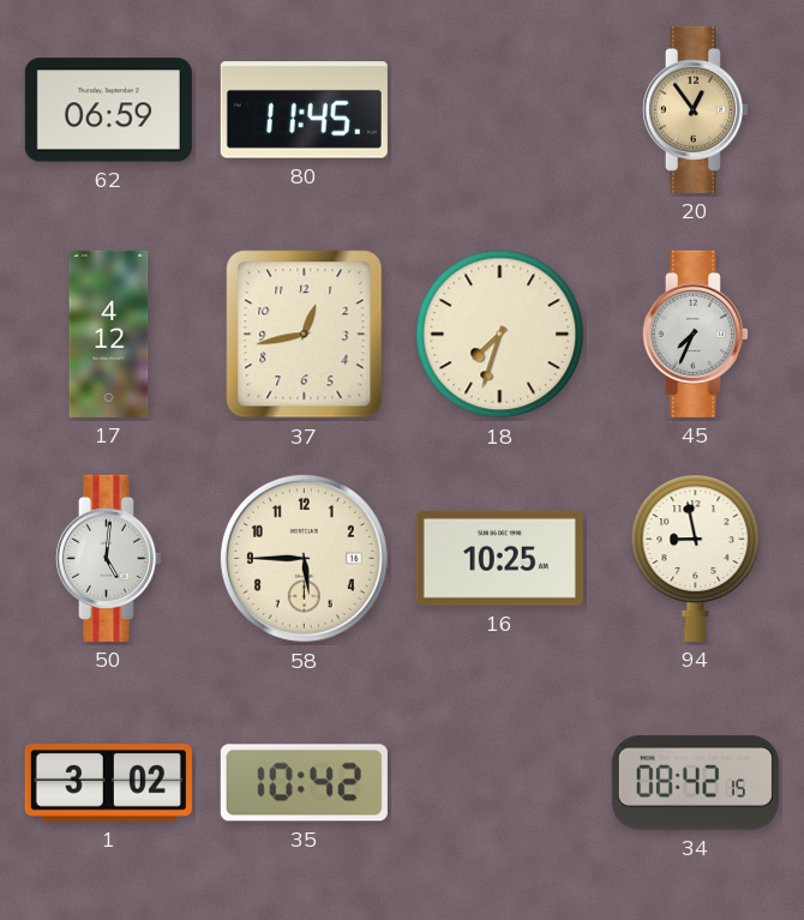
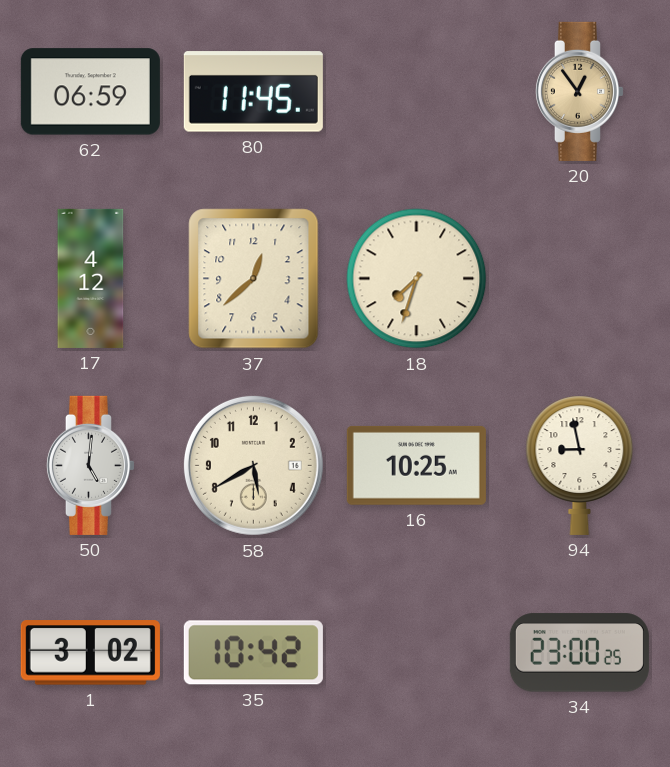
37: 12:43 -> 12:38
45: 7:34 -> none
58: 5:45 -> 5:40
34: 08:42 -> 23:00
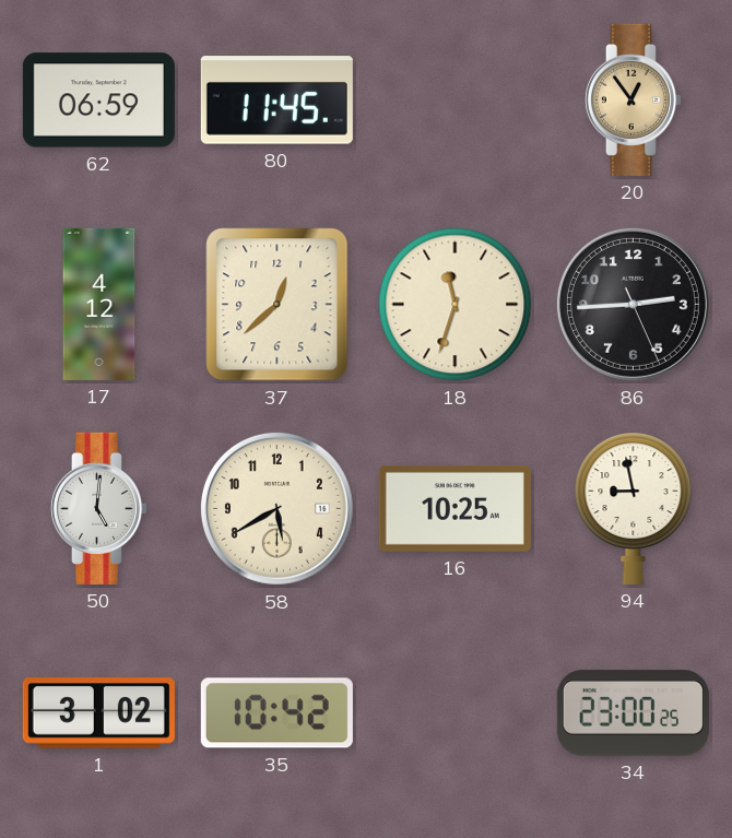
18: 7:33 -> 11:33
86: none -> 2:44
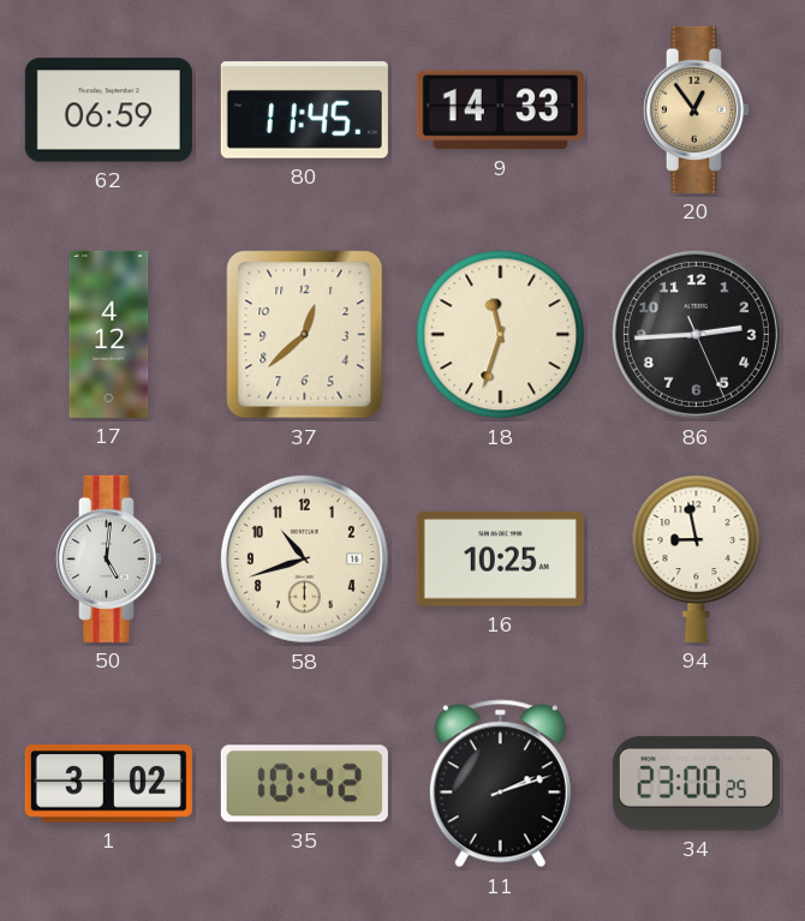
9: none -> 14:33
58: 5:40 -> 10:42
11: none -> 2:12
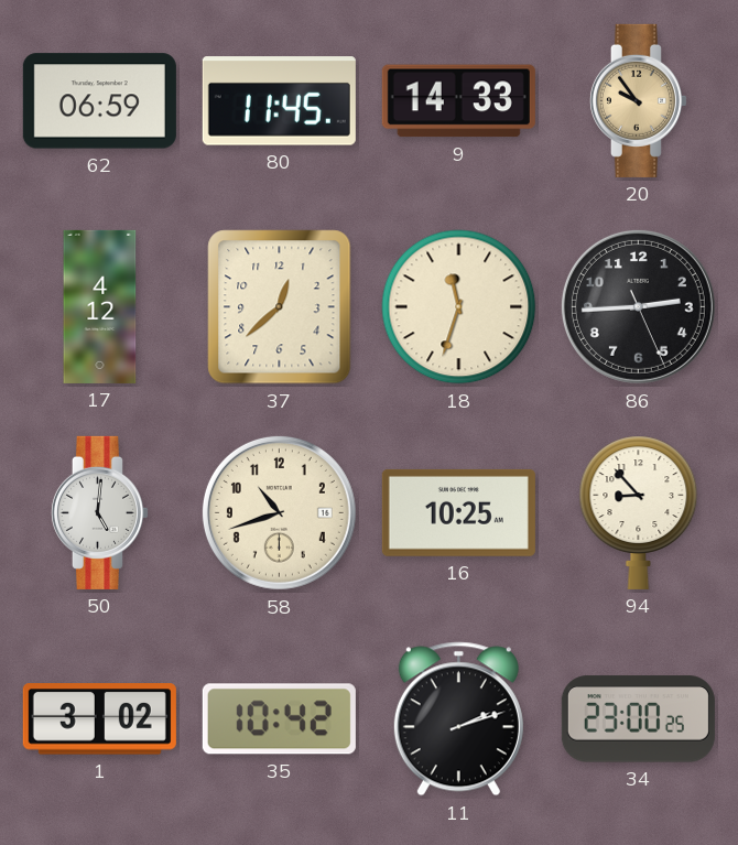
20: 12:54 -> 9:54
94: 8:58 -> 8:53
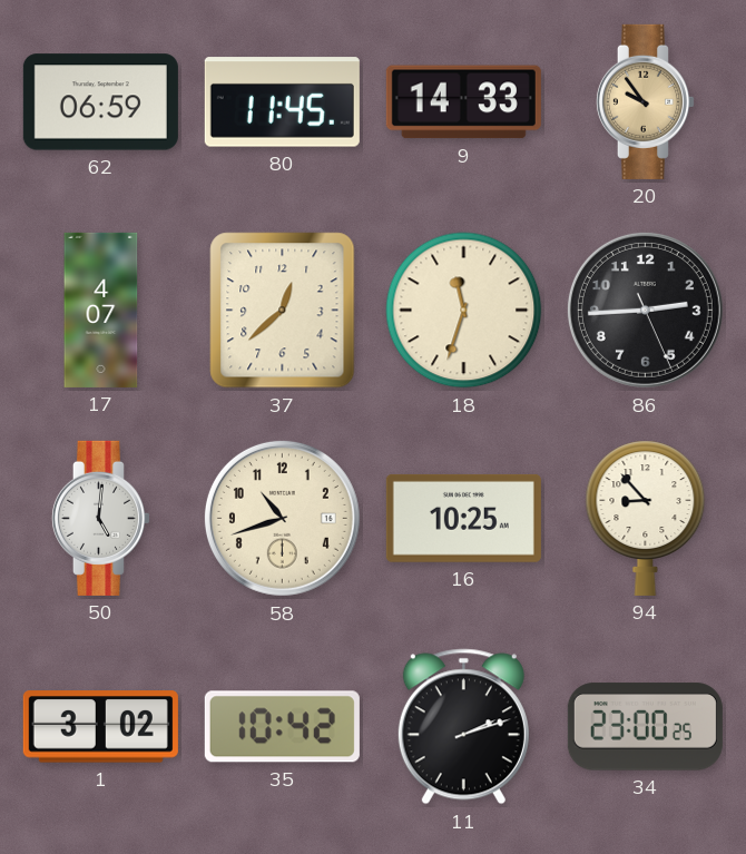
17: 4:12 -> 4:07
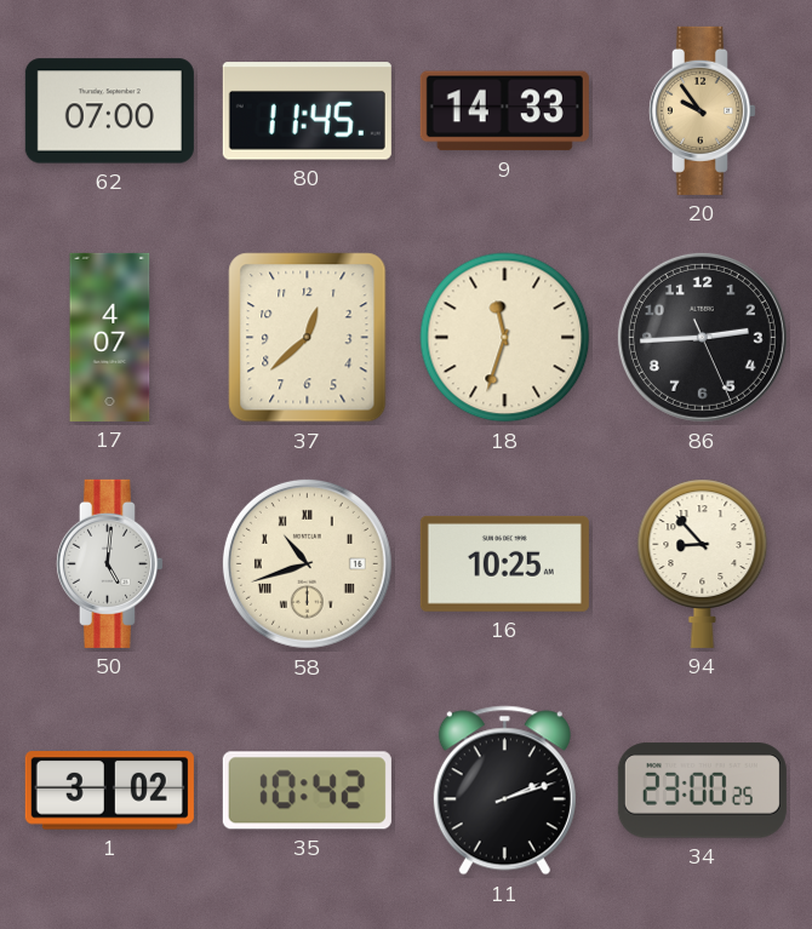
62: 06:59 -> 07:00
58 numerals: Arabic -> Roman
